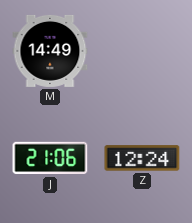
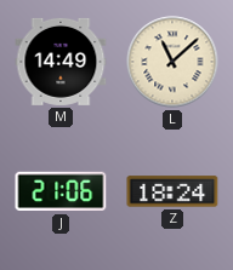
L: none -> 11:08
Z: 12:24 -> 18:24
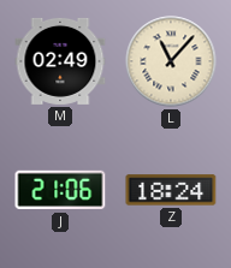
M: 14:49 -> 02:49
L: 11:08 -> 11:07
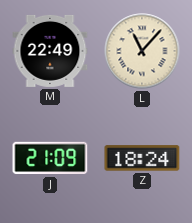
M: 02:49 -> 22:49
J: 21:06 -> 21:09
